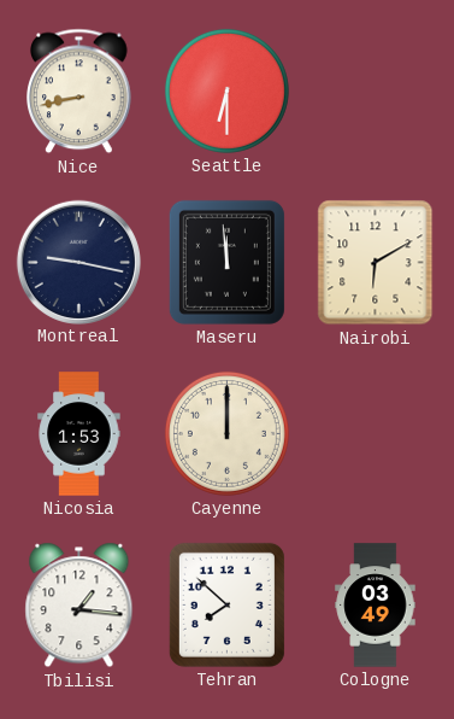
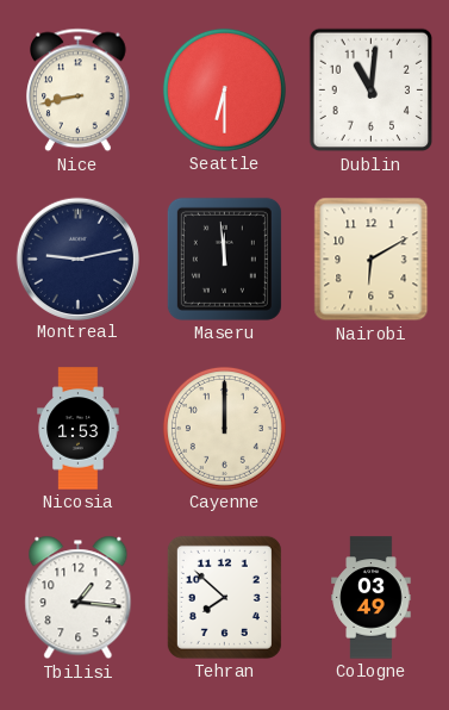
Dublin: none -> 11:01
Montreal: 9:17 -> 9:13
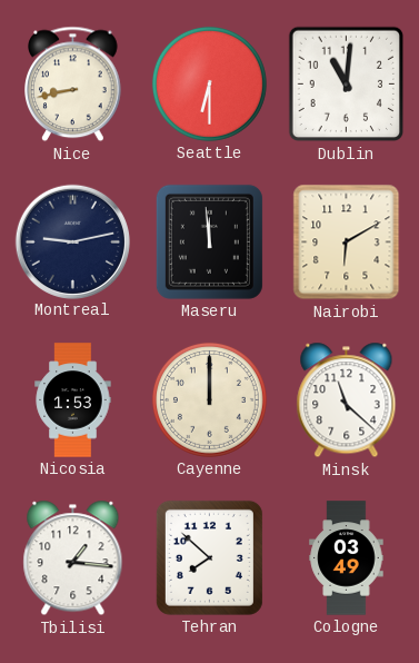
Minsk: none -> 11:22
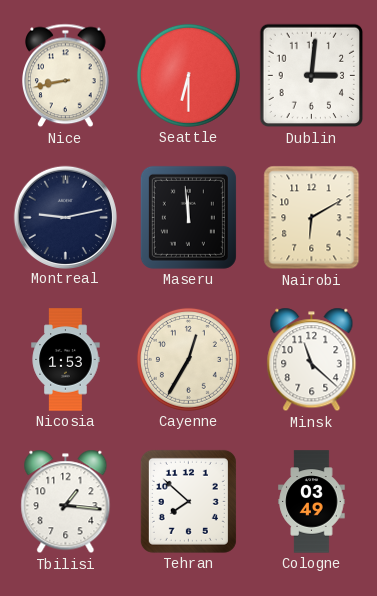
Dublin: 11:01 -> 3:01
Cayenne: 12:00 -> 12:35
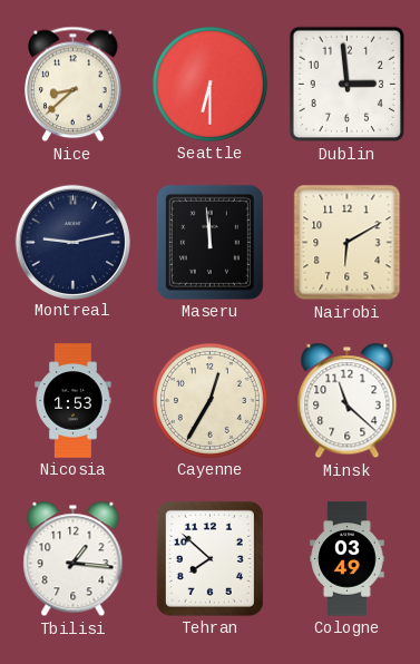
Nice: 8:43 -> 8:38
Dublin: 3:01 -> 2:59
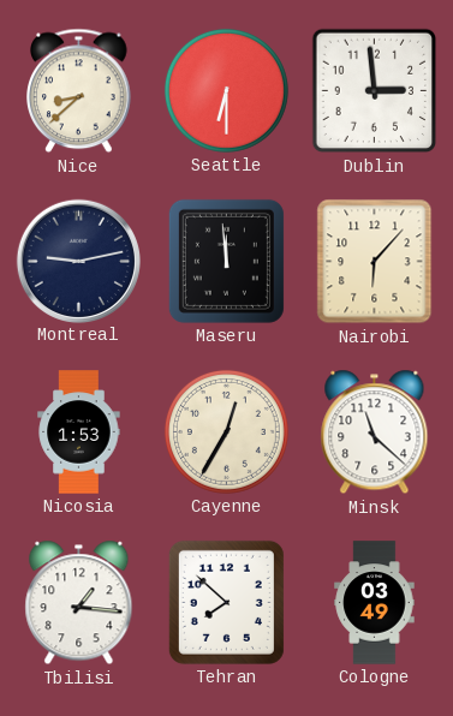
Nairobi: 6:10 -> 6:07
